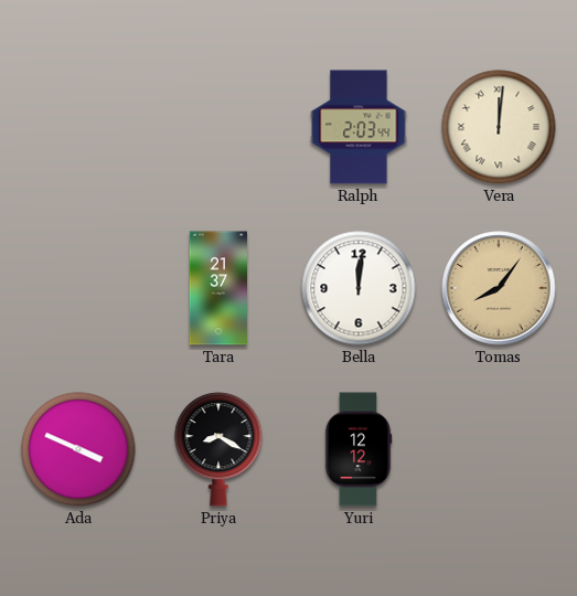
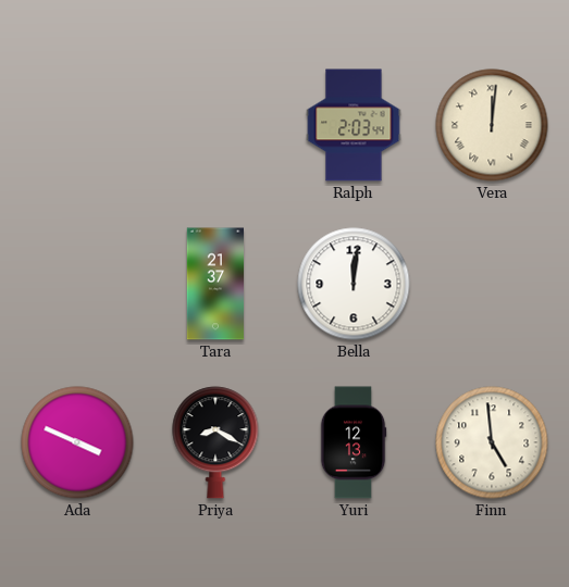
Tomas: 8:06 -> none
Yuri: 12:12 -> 12:13
Finn: none -> 4:59
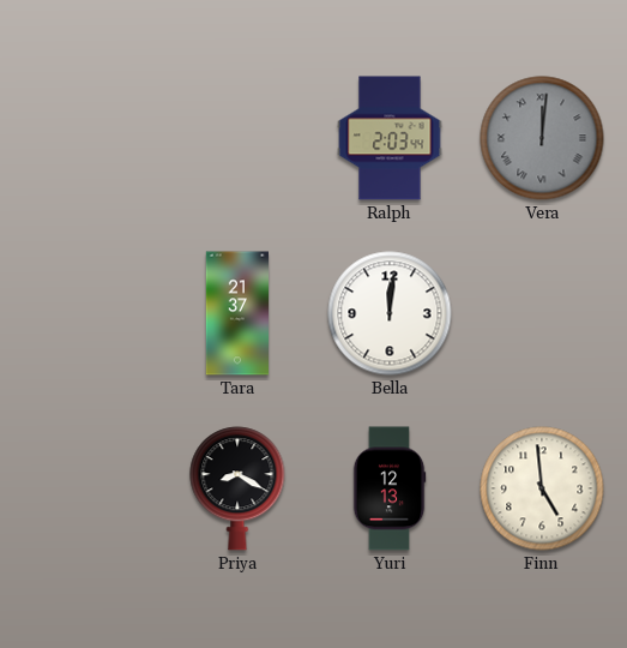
Vera dial: cream -> grey
Ada: 3:49 -> none
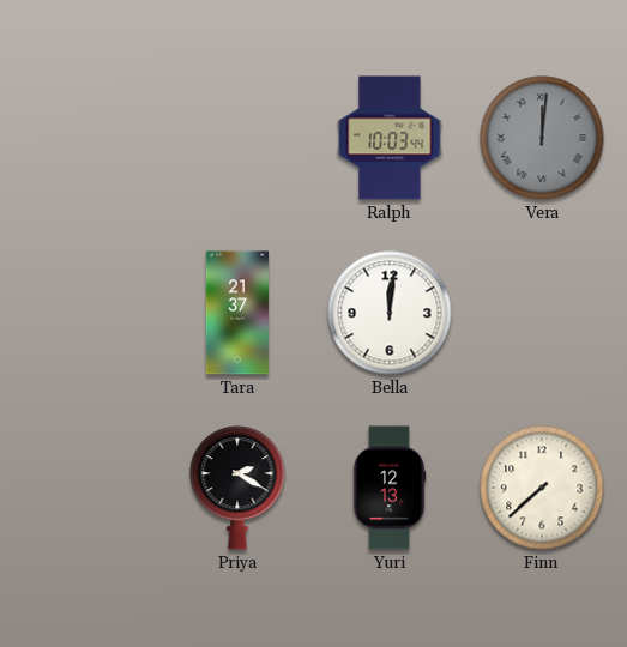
Ralph: 2:03 -> 10:03
Priya: 8:20 -> 2:20
Finn: 4:59 -> 7:38
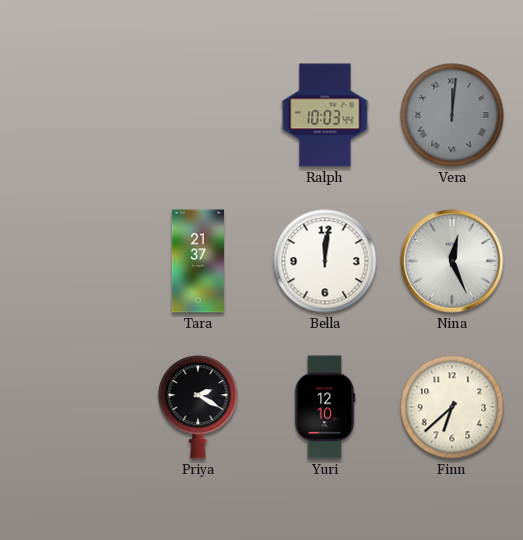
Nina: none -> 12:26
Yuri: 12:13 -> 12:10
Finn: 7:38 -> 6:38
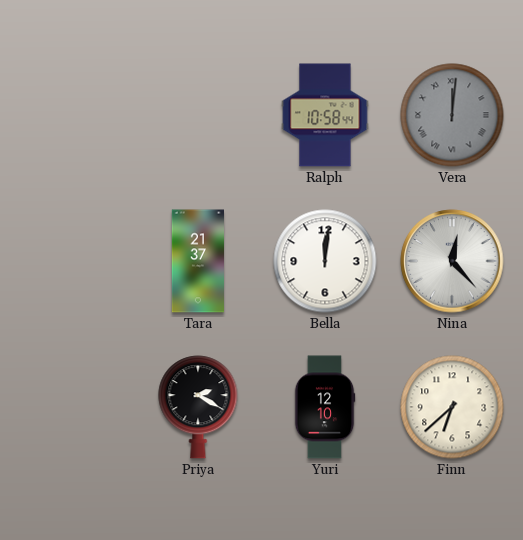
Ralph: 10:03 -> 10:58
Nina: 12:26 -> 12:23
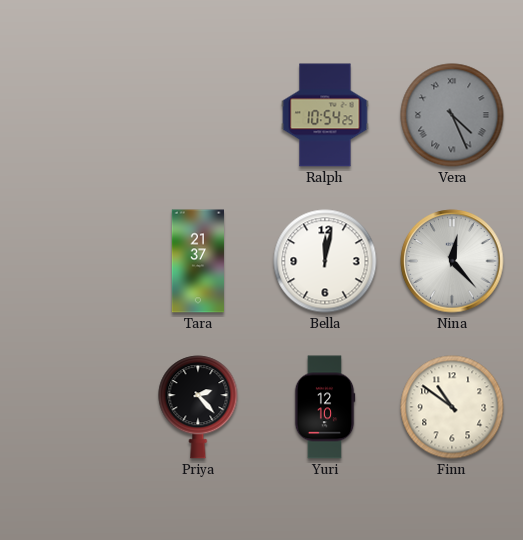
Ralph: 10:58 -> 10:54
Vera: 12:01 -> 4:26
Bella: 12:01 -> 12:02
Priya: 2:20 -> 2:23
Finn: 6:38 -> 10:51
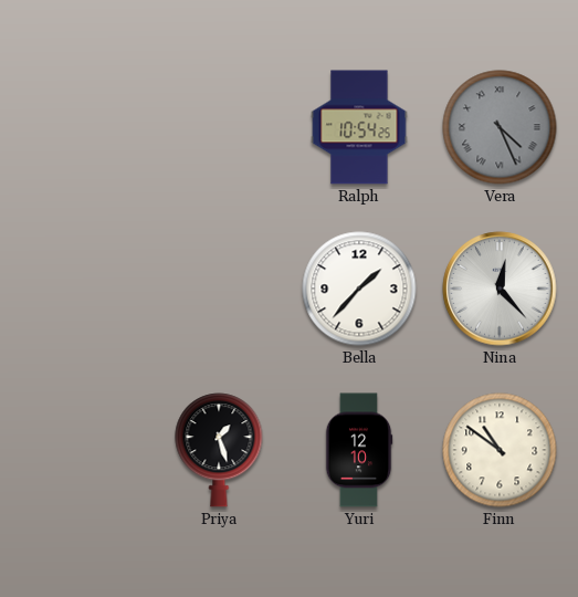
Tara: 21:37 -> none
Bella: 12:02 -> 1:37
Priya: 2:23 -> 1:27
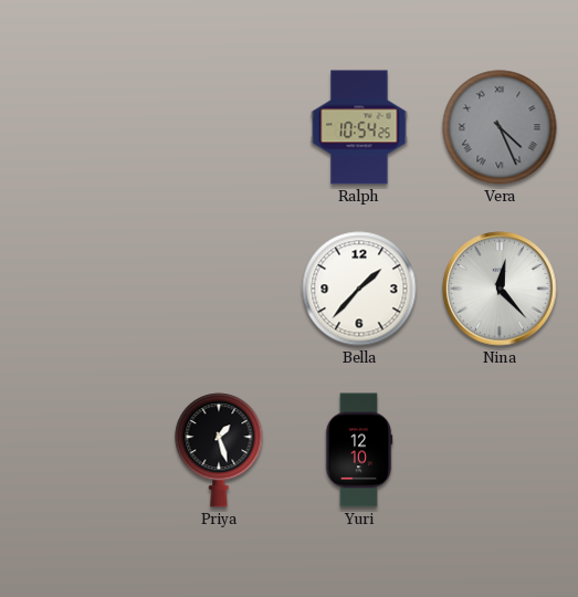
Finn: 10:51 -> none
